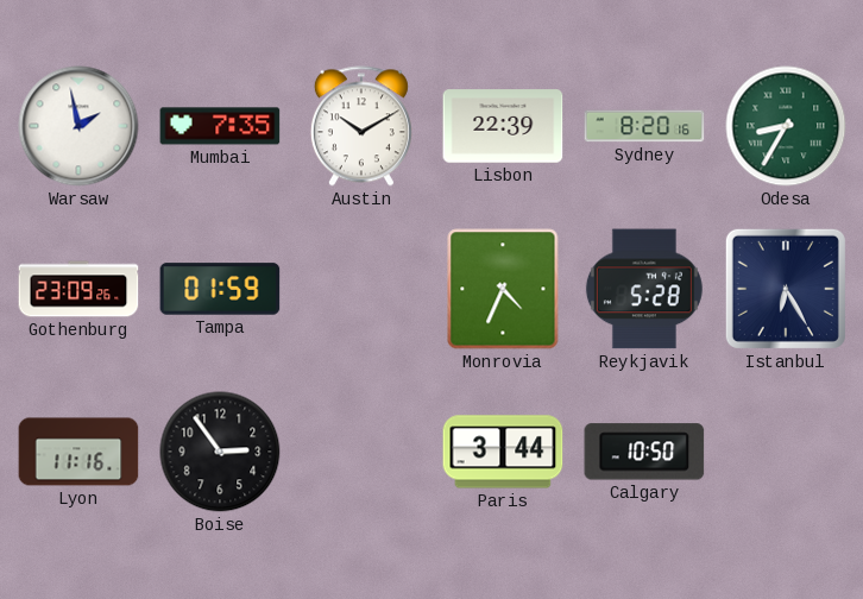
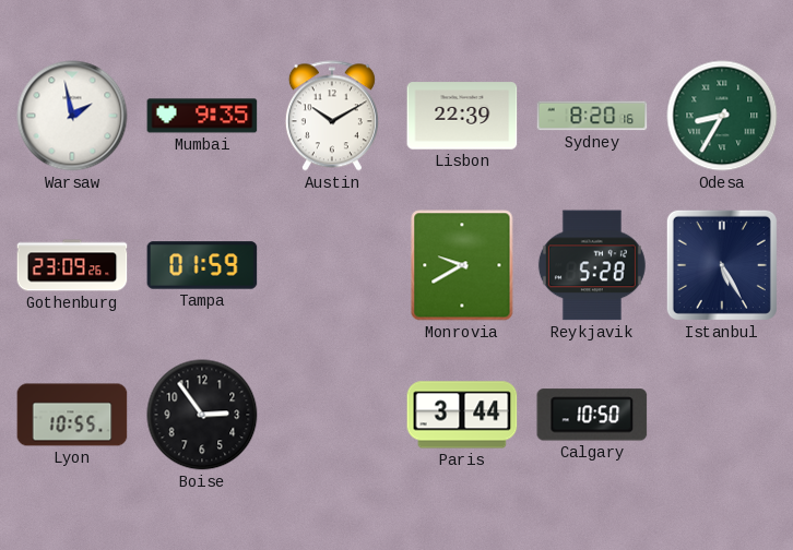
Mumbai: 7:35 -> 9:35
Monrovia: 4:34 -> 9:40
Istanbul: 6:25 -> 5:25
Lyon: 11:16 -> 10:55
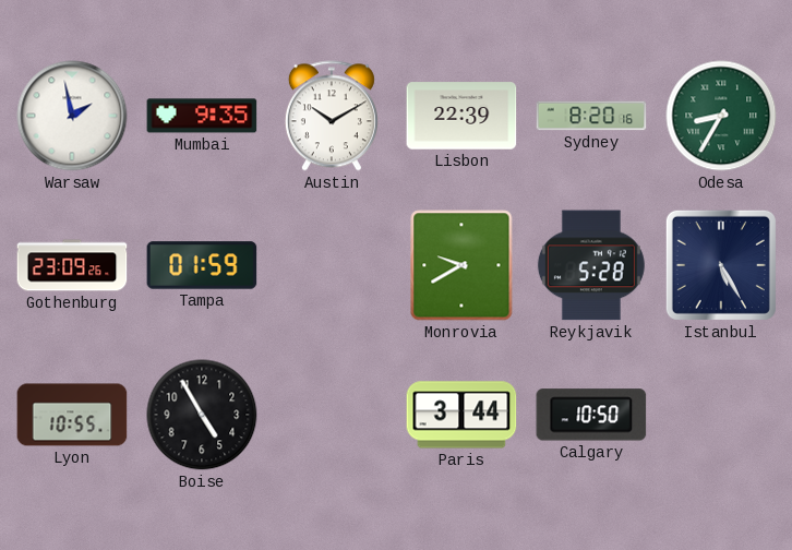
Boise: 2:54 -> 4:55
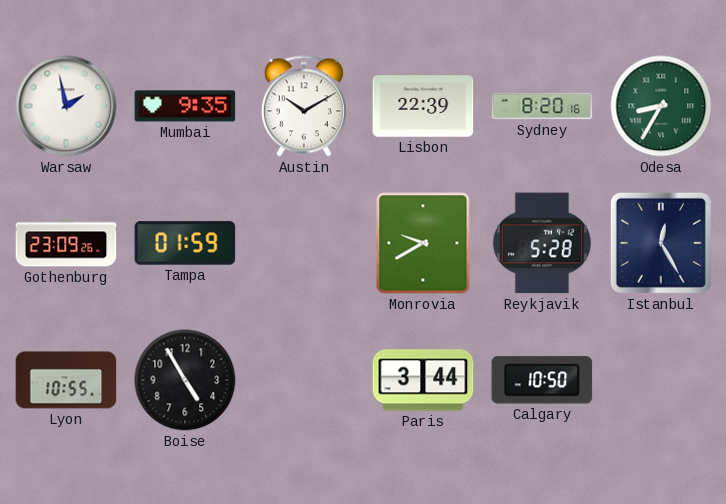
Istanbul: 5:25 -> 12:25
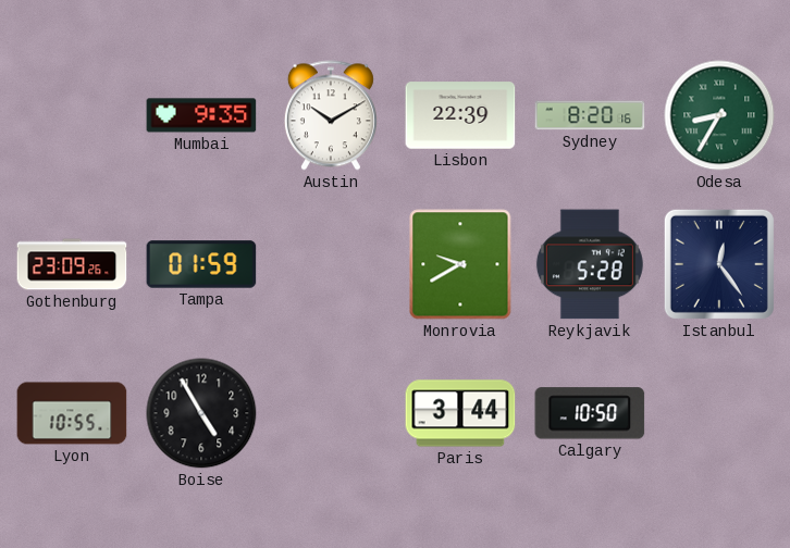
Warsaw: 1:58 -> none
Istanbul: 12:25 -> 12:24
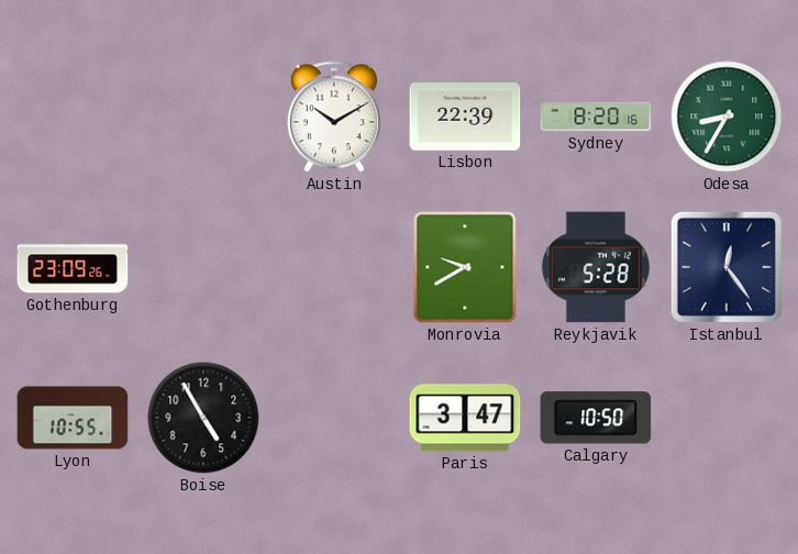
Mumbai: 9:35 -> none
Tampa: 01:59 -> none
Paris: 3:44 -> 3:47
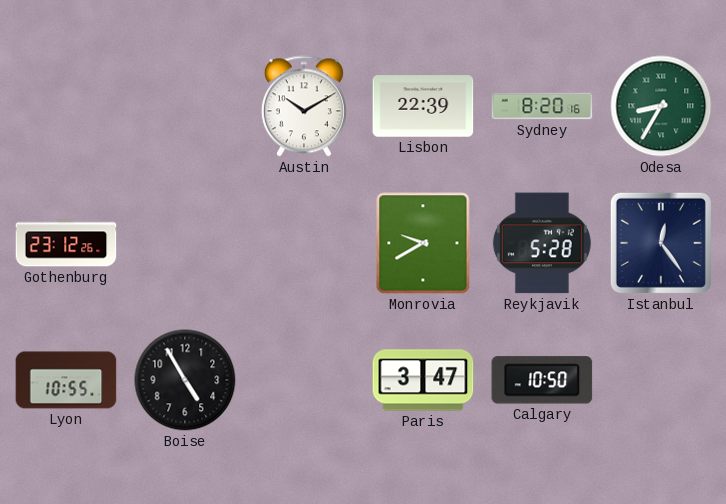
Gothenburg: 23:09 -> 23:12
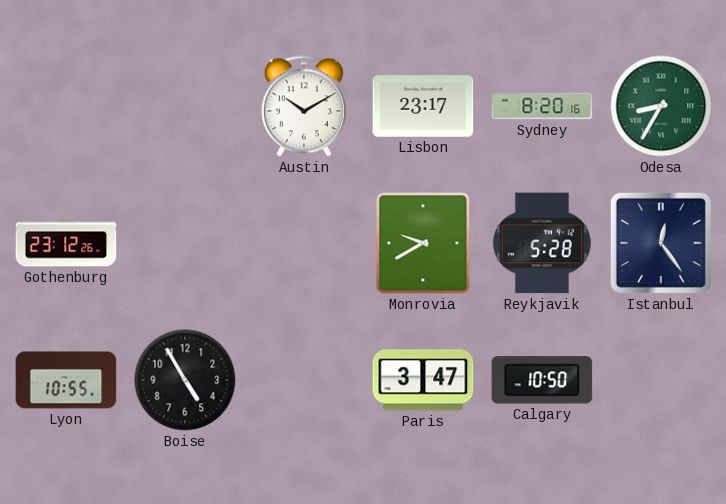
Lisbon: 22:39 -> 23:17
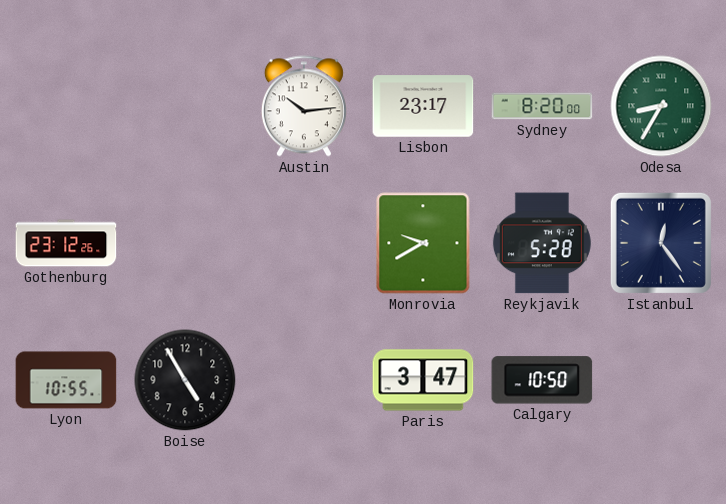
Austin: 10:10 -> 10:14
Sydney: 8:20:16 -> 8:20:00
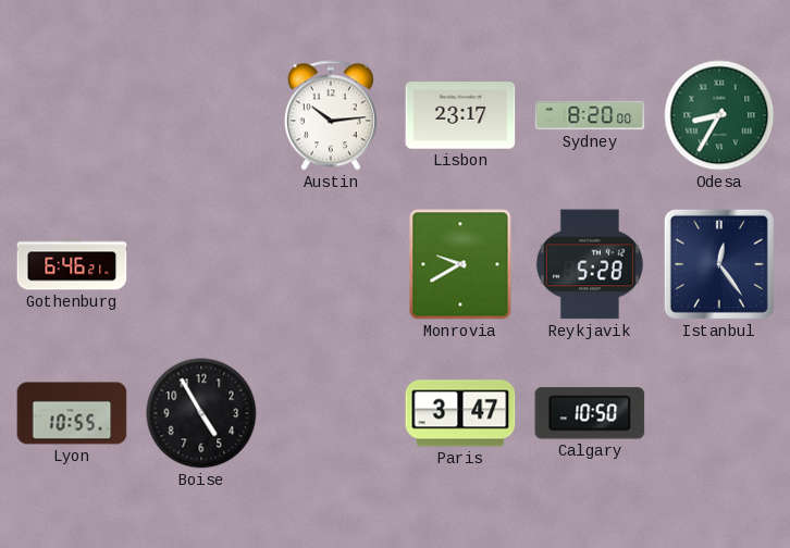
Gothenburg: 23:12 -> 6:46
